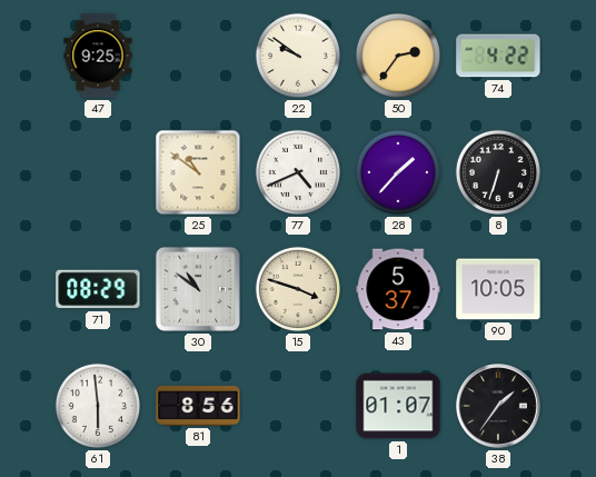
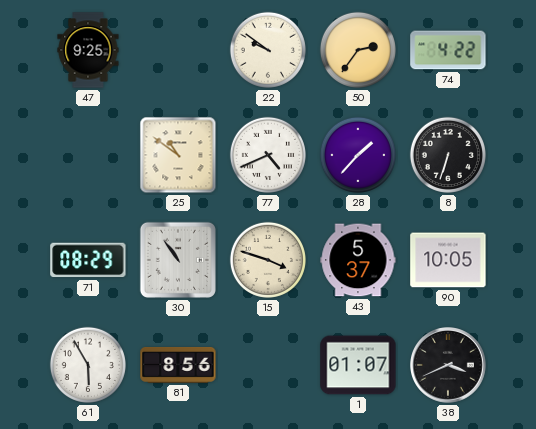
30: 10:51 -> 10:54
61: 5:59 -> 5:55
38: 1:36 -> 3:41
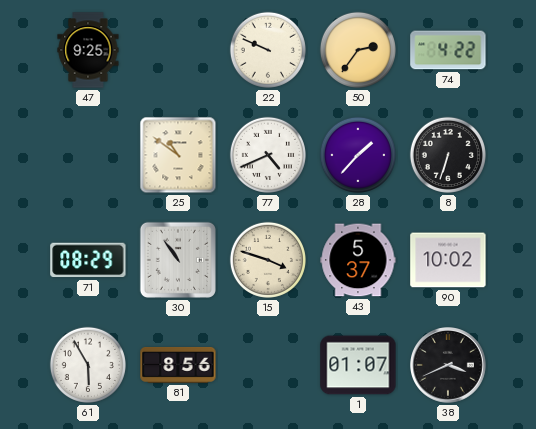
22: 9:51 -> 9:49
90: 10:05 -> 10:02
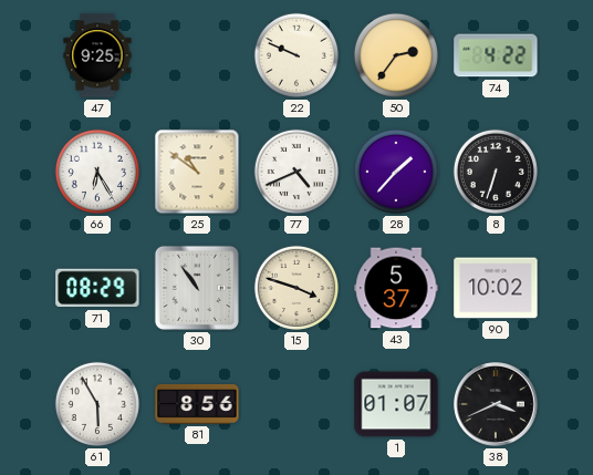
66: none -> 6:25
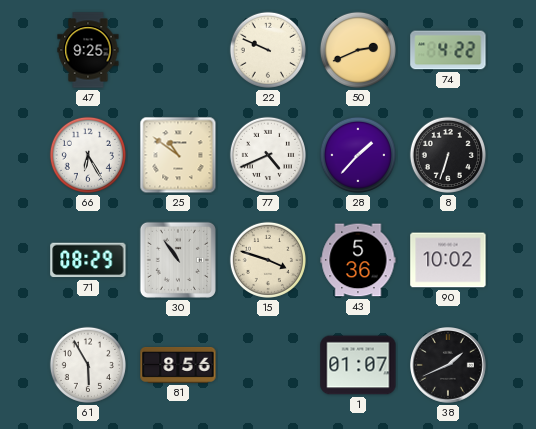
50: 2:36 -> 2:41
43: 5:37 -> 5:36
38: 3:41 -> 1:41
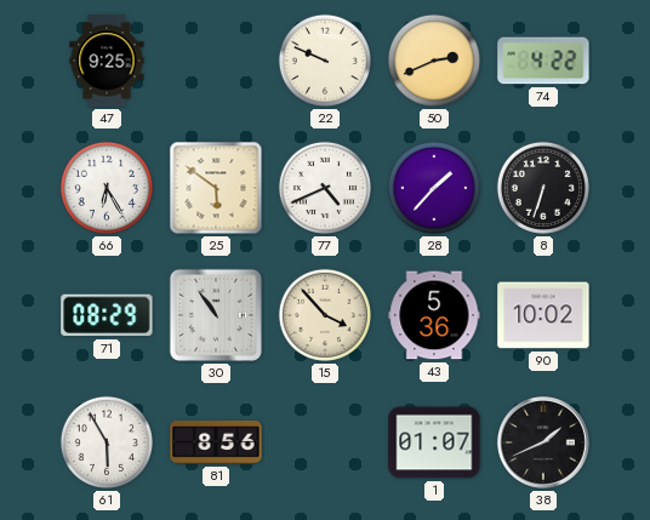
25: 10:51 -> 5:51
15: 3:48 -> 3:53
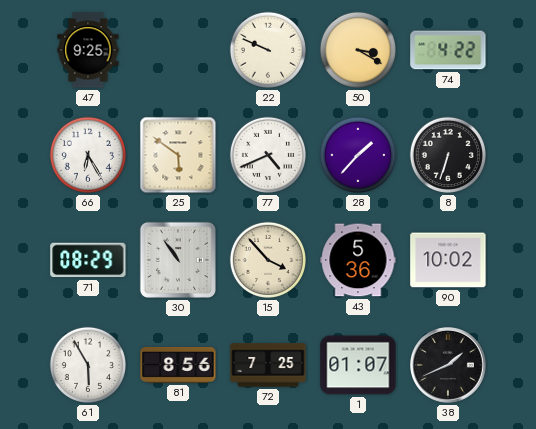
50: 2:41 -> 3:20
72: none -> 7:25
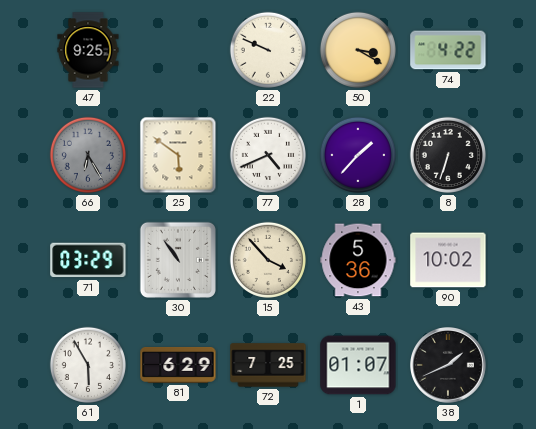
66 dial: white -> grey
71: 08:29 -> 03:29
81: 8:56 -> 6:29
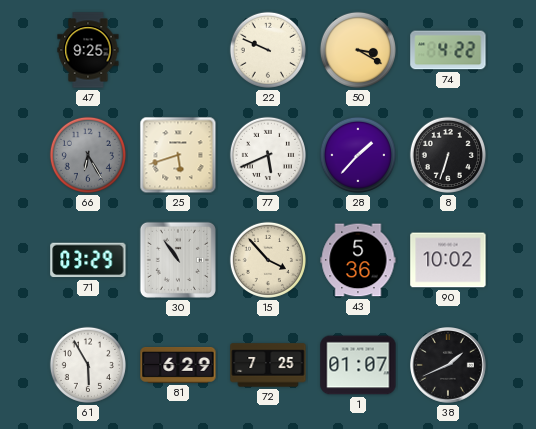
25: 5:51 -> 5:42
77: 4:41 -> 5:41
